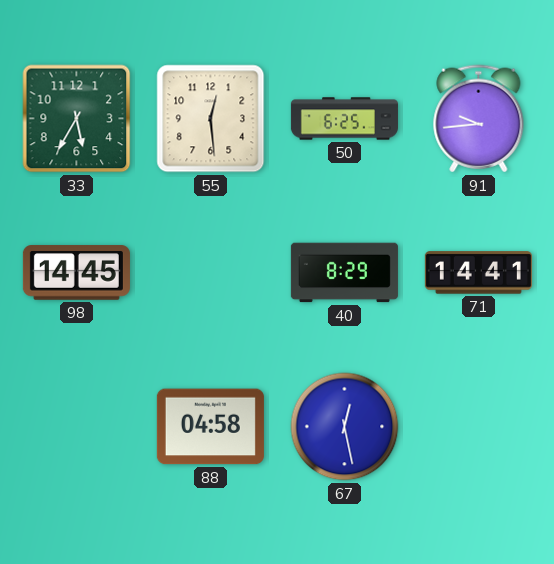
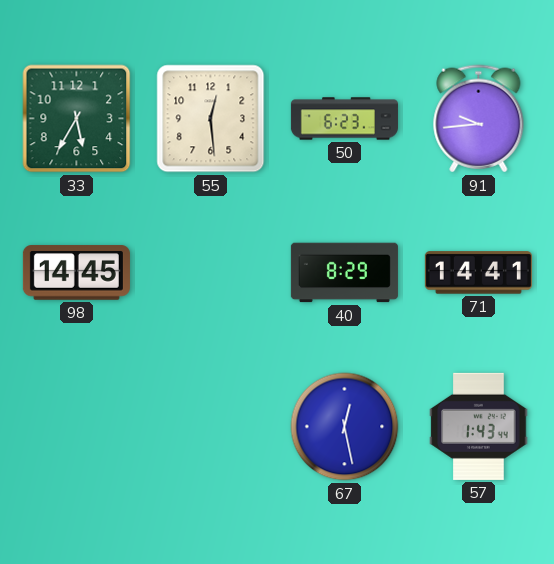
50: 6:25 -> 6:23
88: 04:58 -> none
57: none -> 1:43
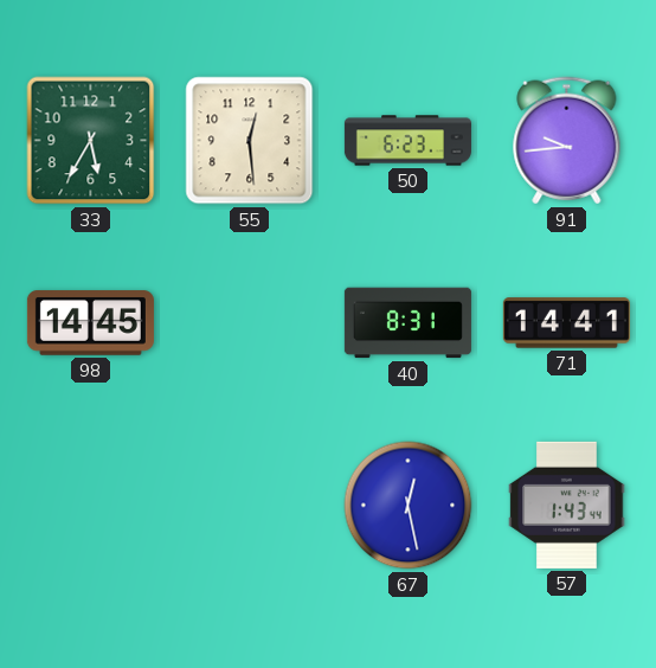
40: 8:29 -> 8:31
